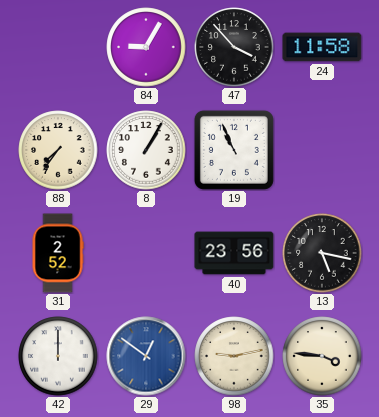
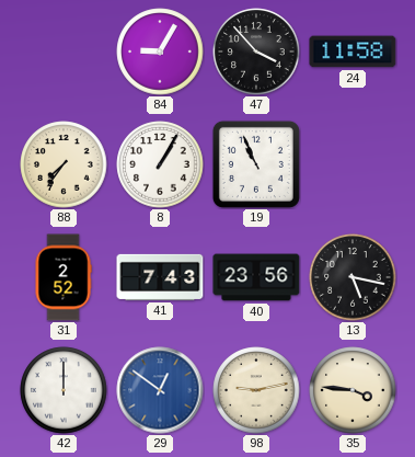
41: none -> 7:43
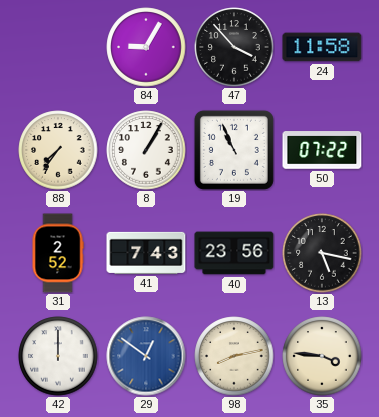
50: none -> 07:22
98: 9:13 -> 8:13
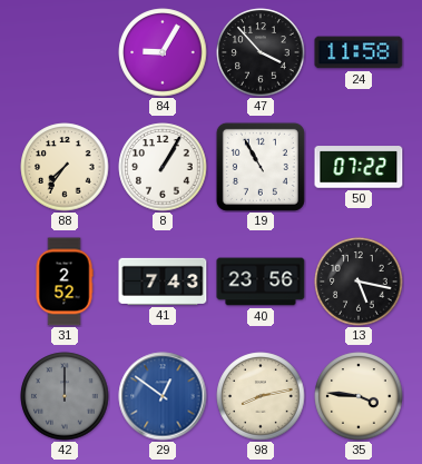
19: 10:56 -> 10:55
42 dial: white -> grey
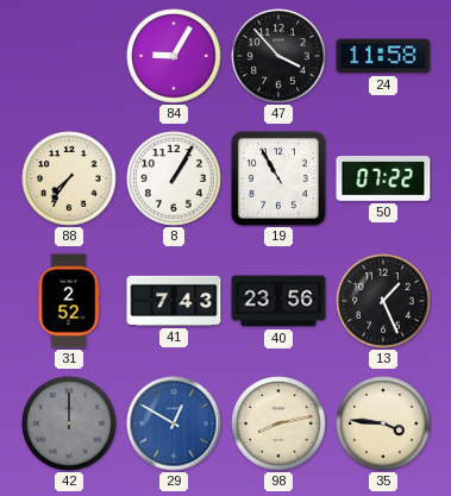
13: 5:17 -> 1:26
29: 12:51 -> 12:50
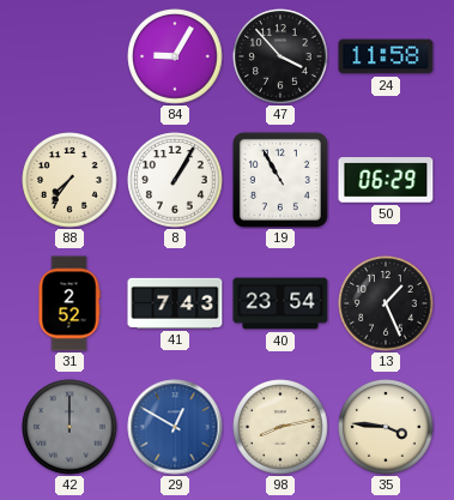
50: 07:22 -> 06:29
40: 23:56 -> 23:54
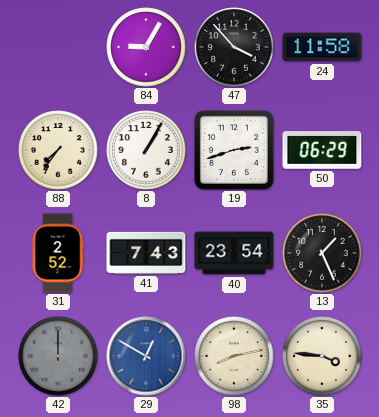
19: 10:55 -> 2:42
